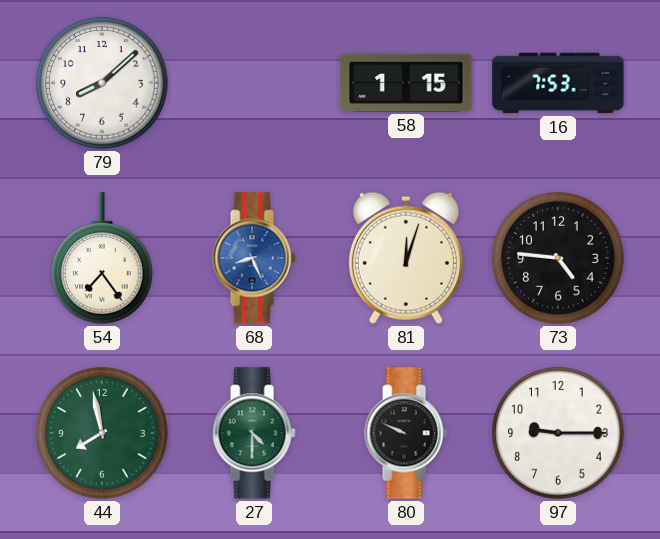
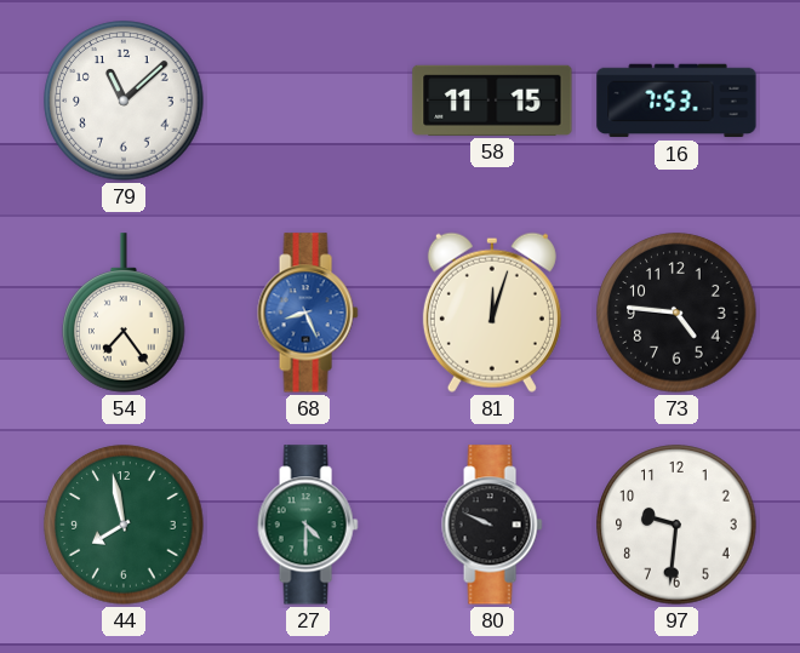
79: 8:08 -> 11:08
58: 1:15 -> 11:15
97: 9:15 -> 9:31
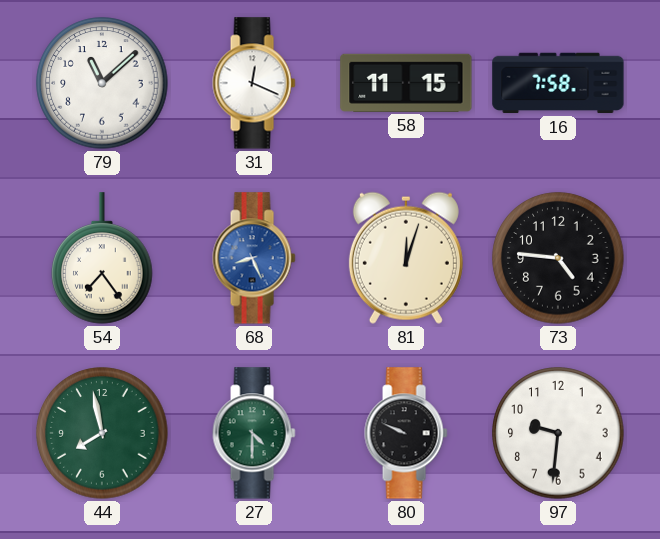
31: none -> 12:19
16: 7:53 -> 7:58
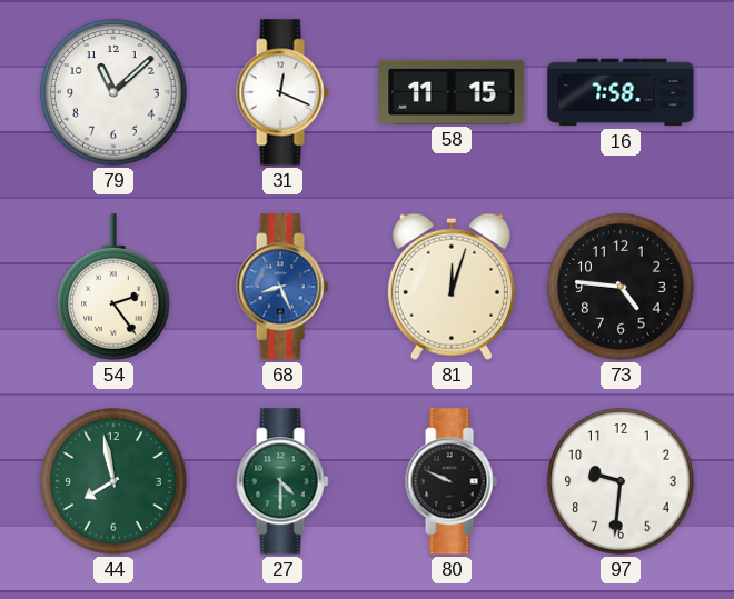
54: 7:24 -> 2:24
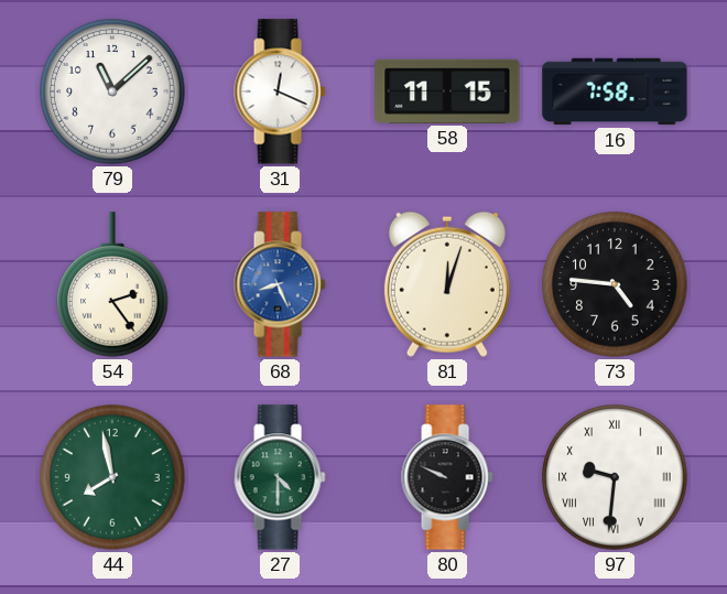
97 numerals: Arabic -> Roman
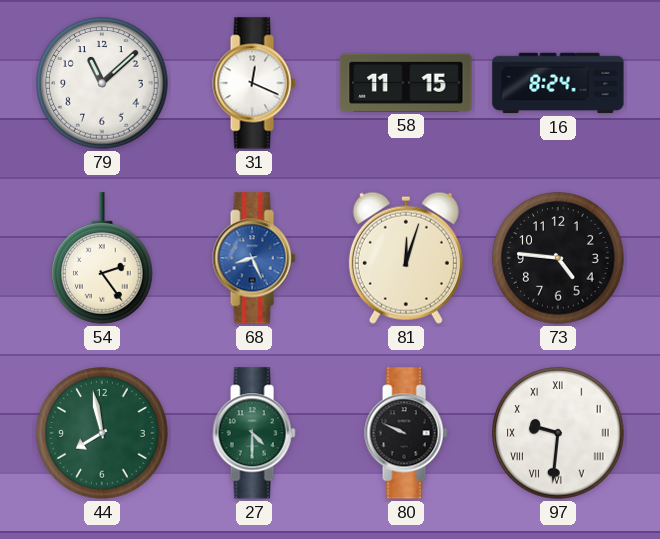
16: 7:58 -> 8:24
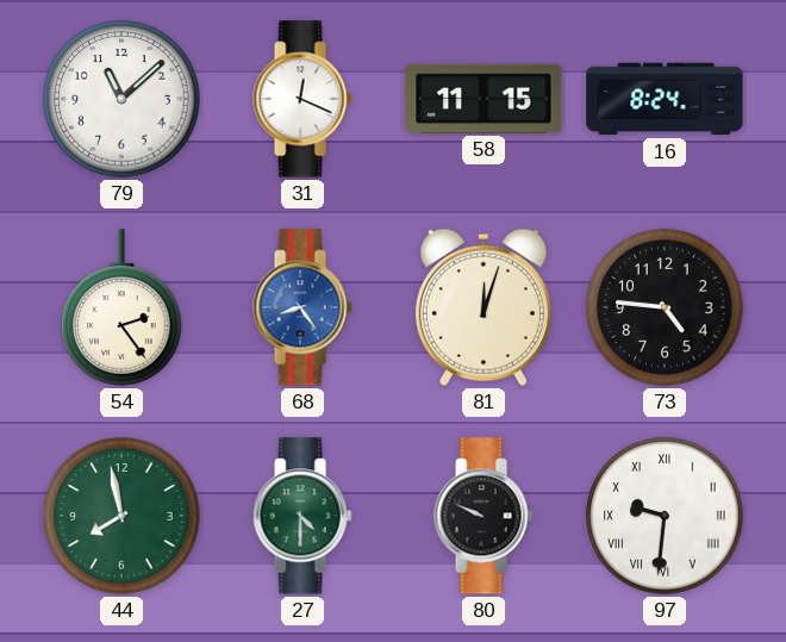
68: 8:26 -> 8:24
